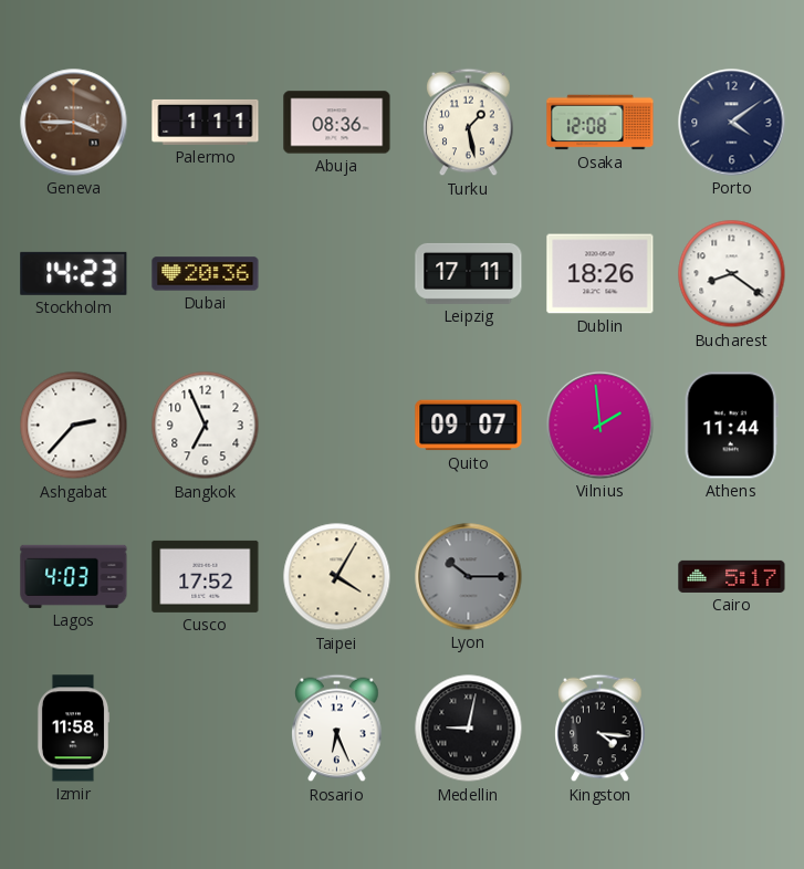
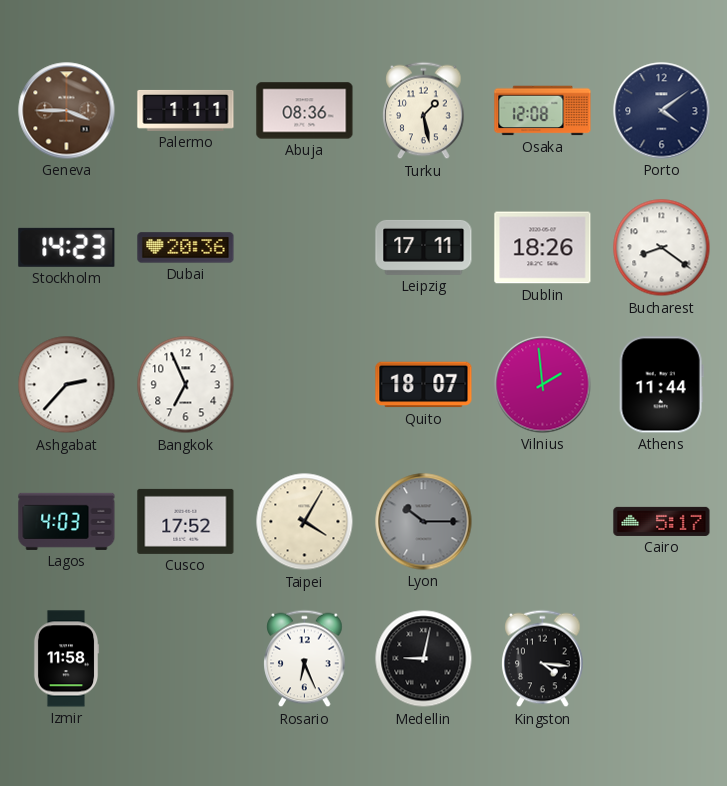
Quito: 09:07 -> 18:07
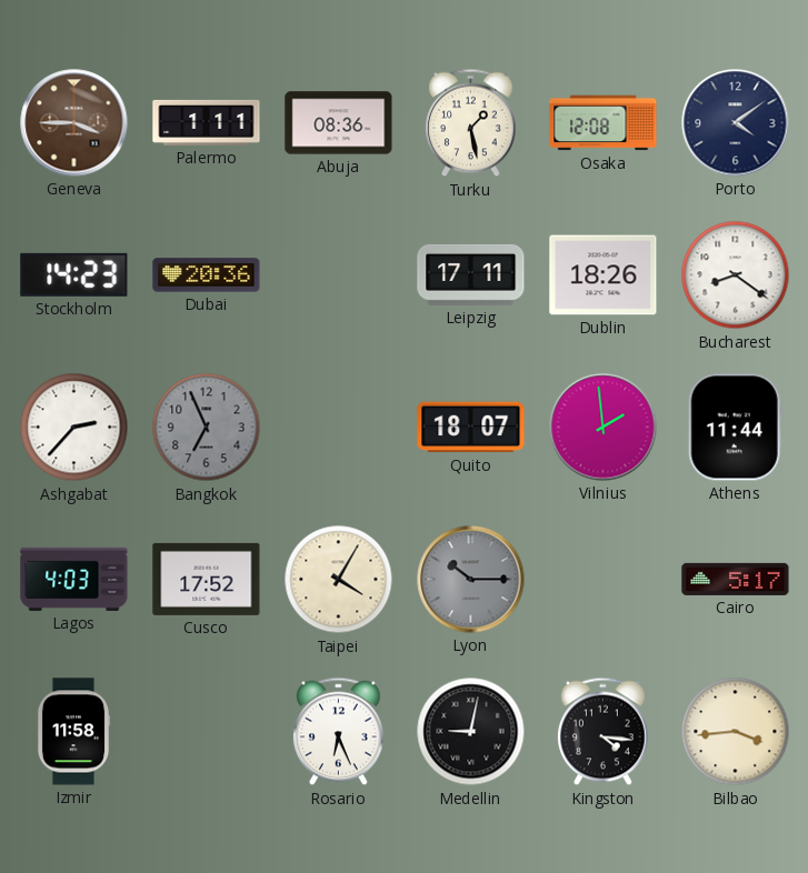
Bangkok dial: white -> grey
Bilbao: none -> 3:44
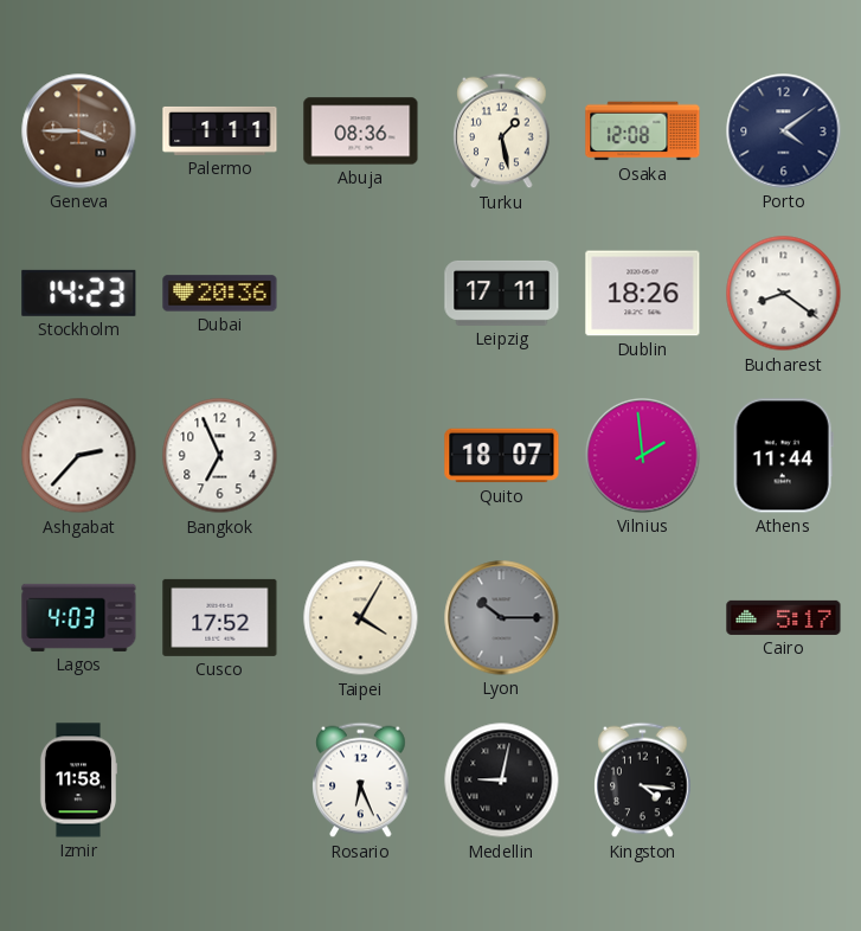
Bangkok dial: grey -> white
Bilbao: 3:44 -> none
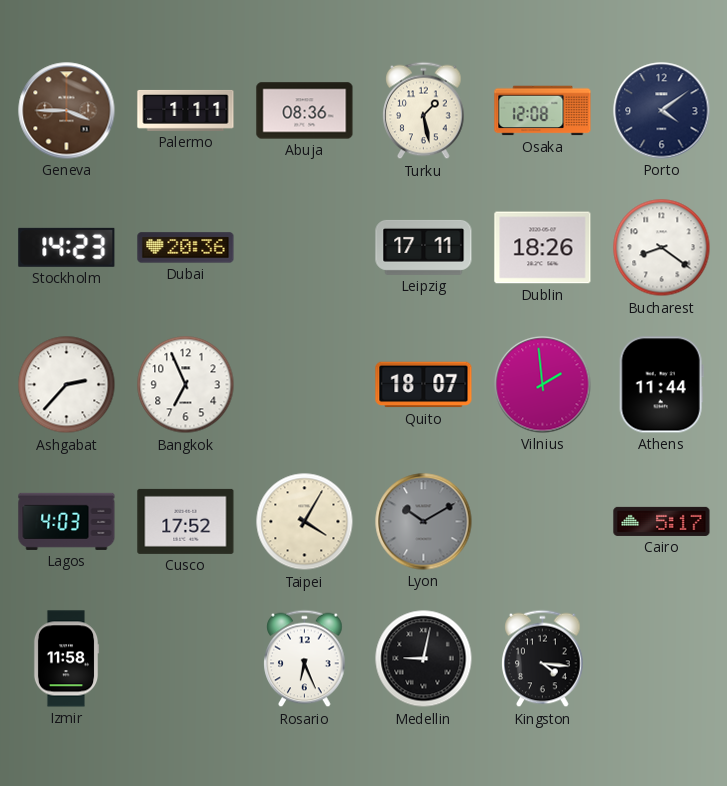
Lyon: 10:15 -> 10:10
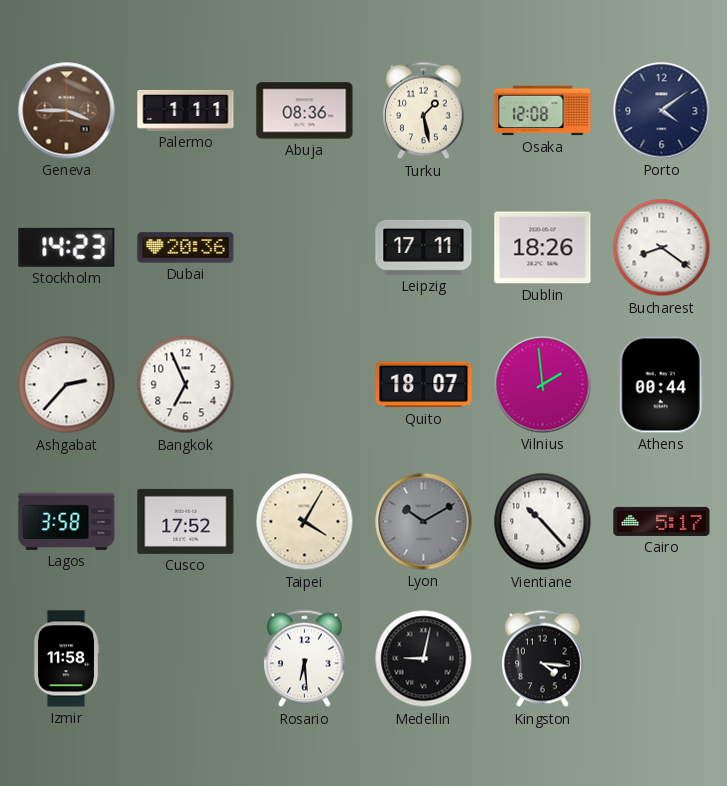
Athens: 11:44 -> 00:44
Lagos: 4:03 -> 3:58
Vientiane: none -> 10:23
Rosario: 6:26 -> 6:29
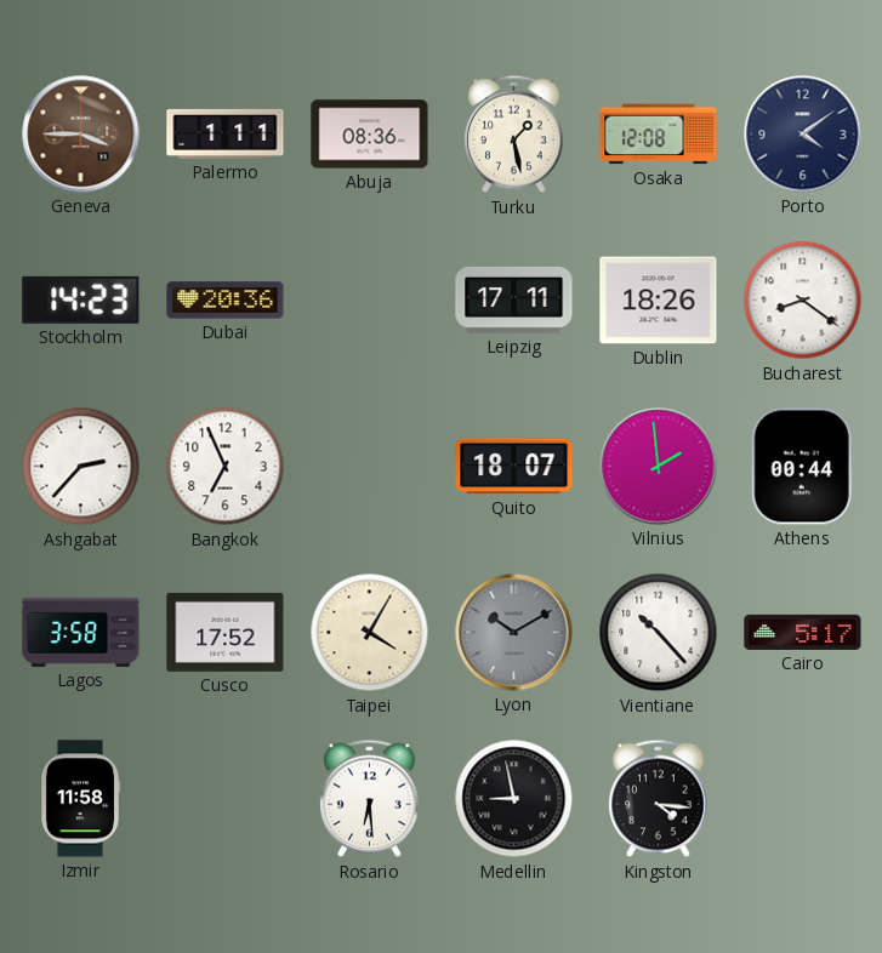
Medellin: 9:02 -> 8:58
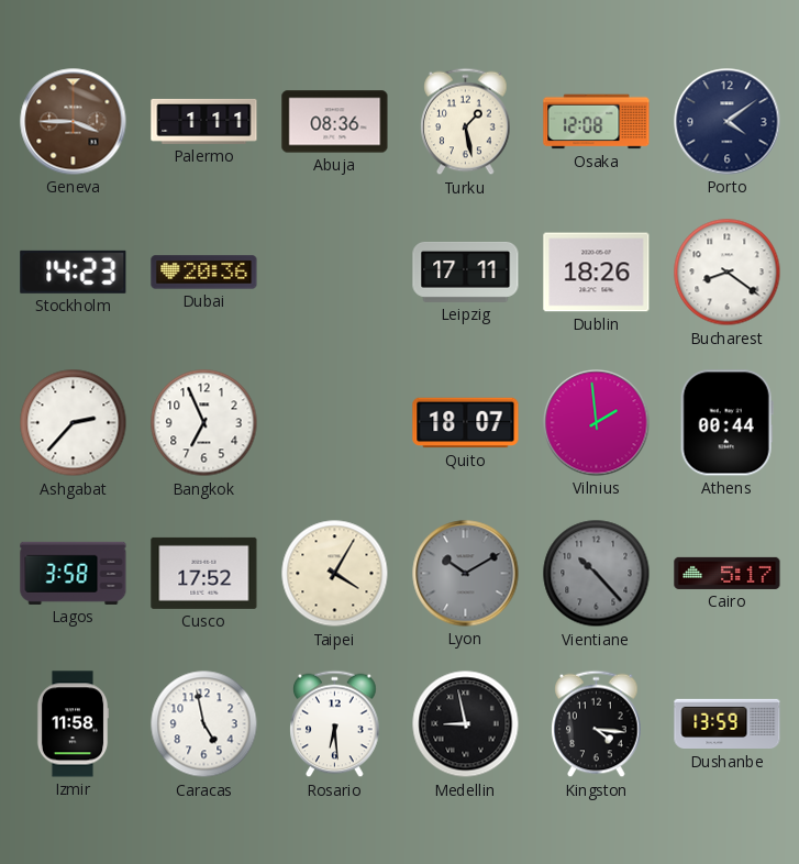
Vientiane dial: white -> grey
Caracas: none -> 4:58
Dushanbe: none -> 13:59
